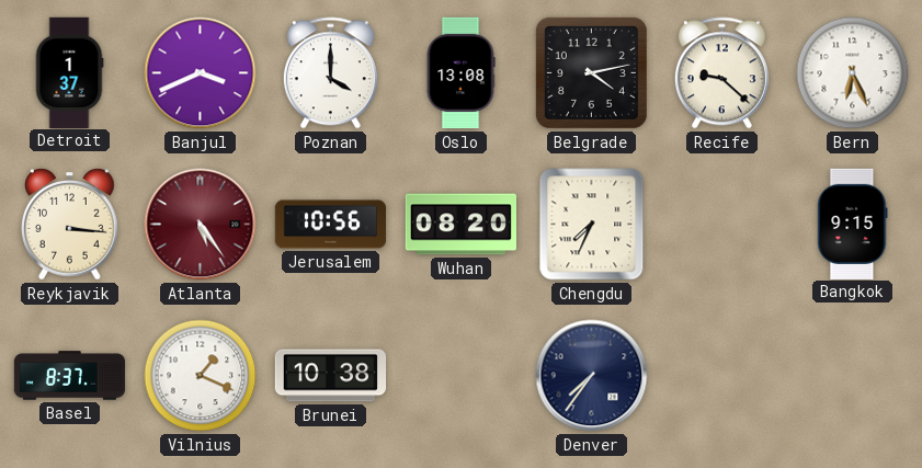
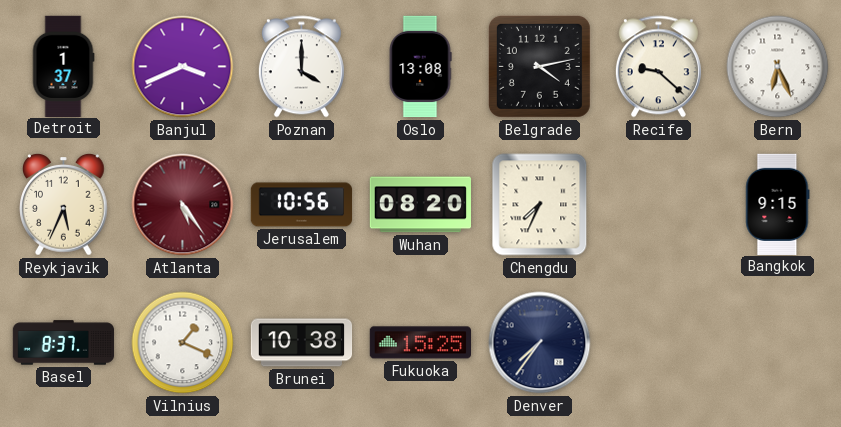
Reykjavik: 3:16 -> 5:34
Fukuoka: none -> 15:25
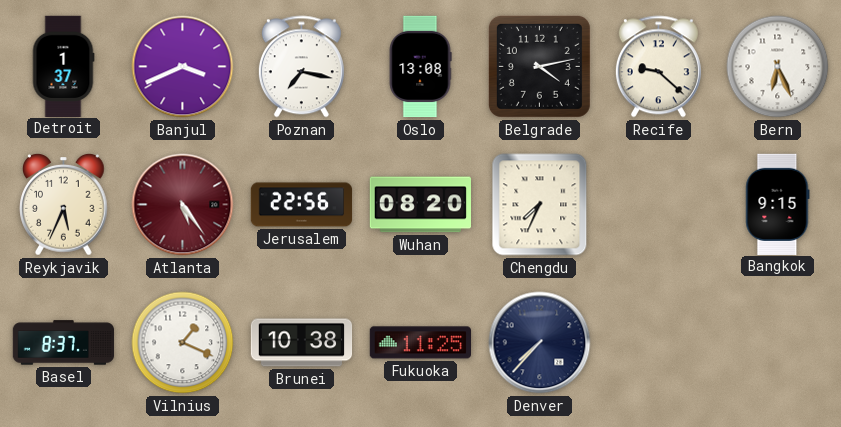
Poznan: 4:00 -> 7:17
Jerusalem: 10:56 -> 22:56
Fukuoka: 15:25 -> 11:25
Denver: 7:36 -> 7:37
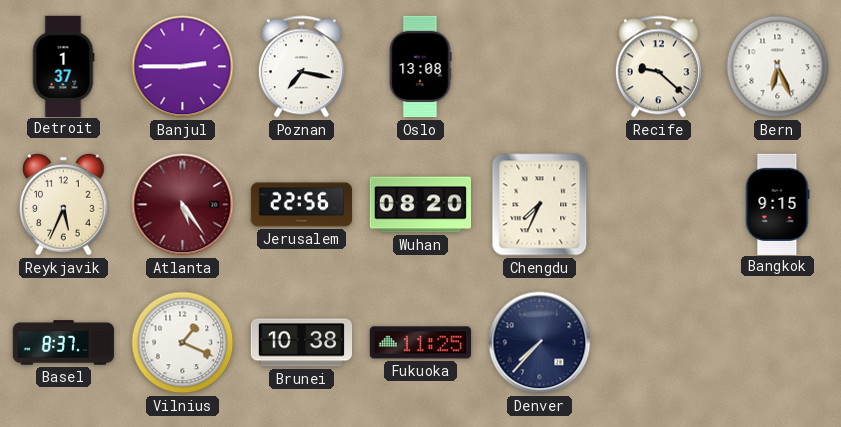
Banjul: 3:41 -> 2:45
Belgrade: 4:13 -> none
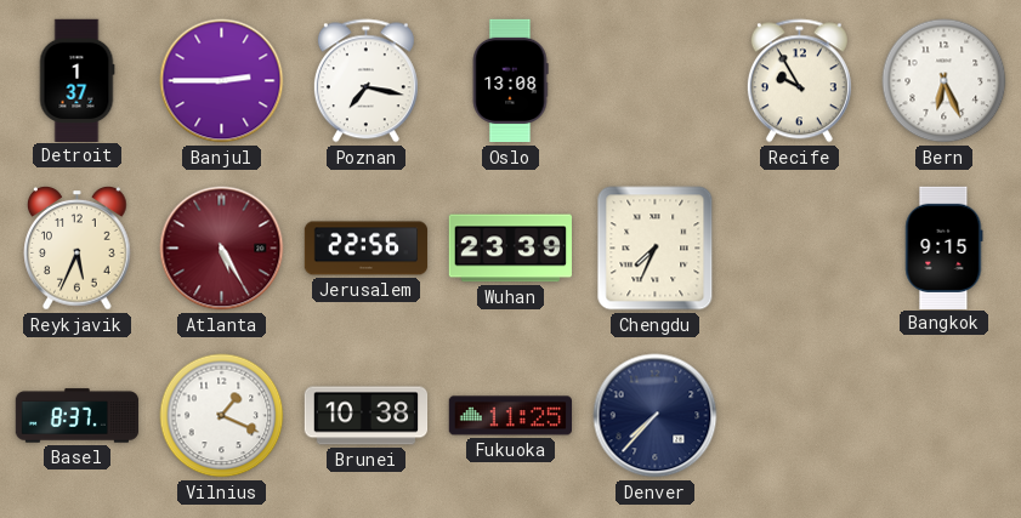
Recife: 9:22 -> 9:55
Atlanta: 5:24 -> 5:25
Wuhan: 08:20 -> 23:39
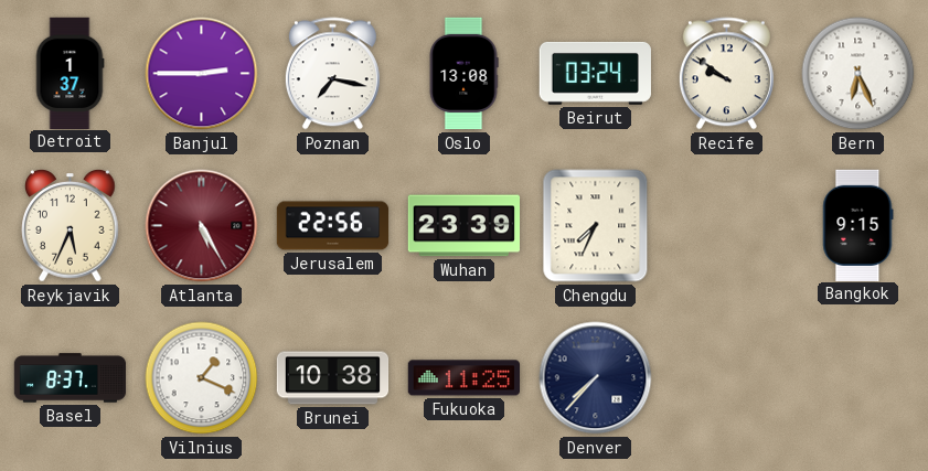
Beirut: none -> 03:24
Recife: 9:55 -> 9:51
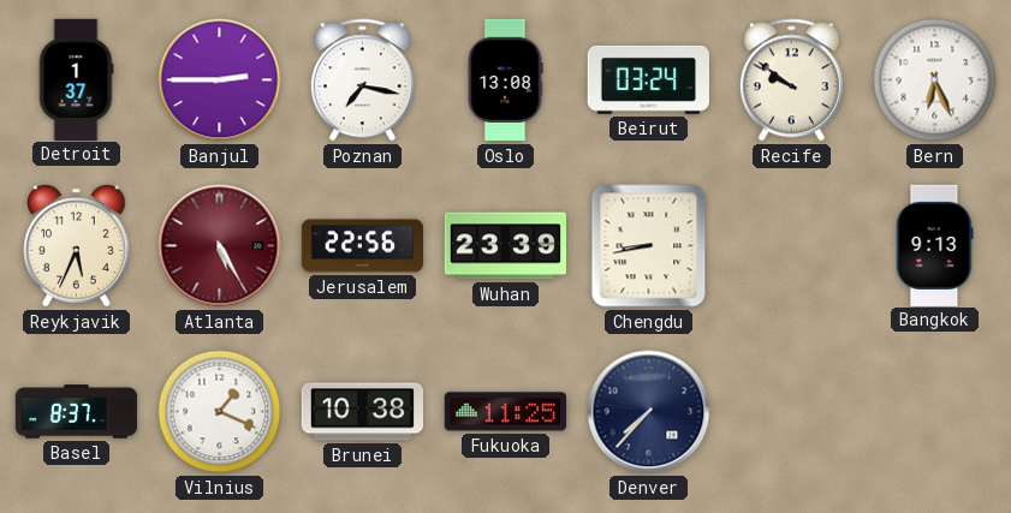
Chengdu: 7:34 -> 8:43
Bangkok: 9:15 -> 9:13
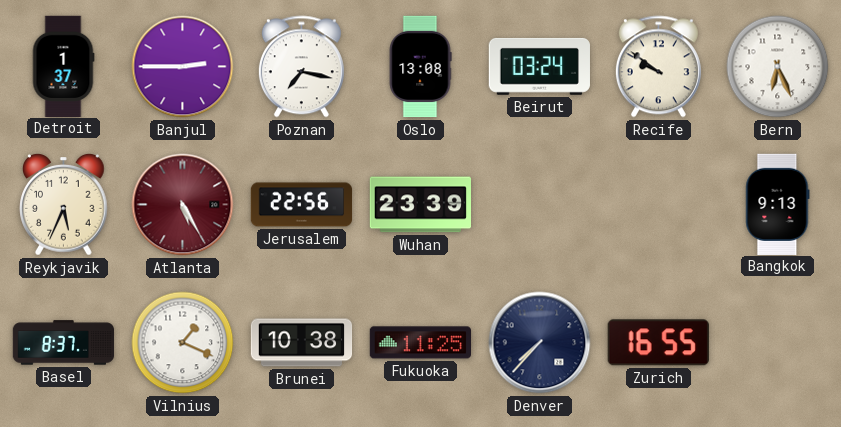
Chengdu: 8:43 -> none
Zurich: none -> 16:55
